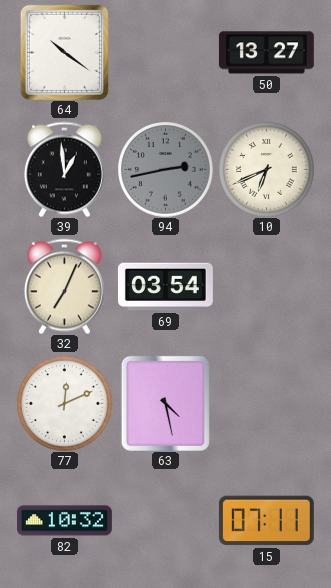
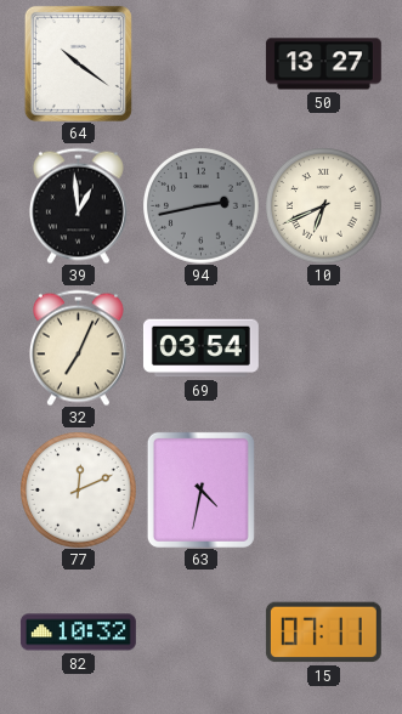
63: 4:28 -> 4:32
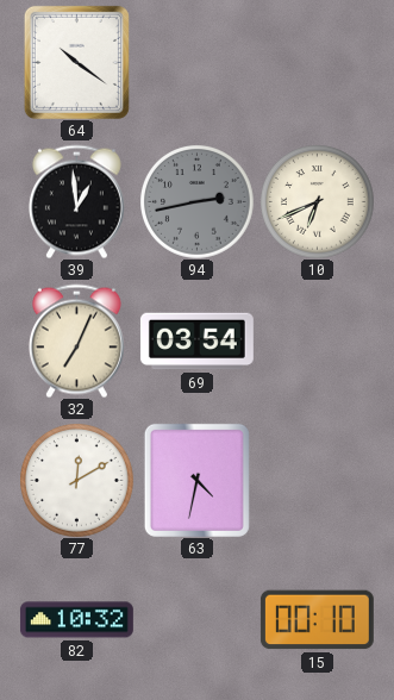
50: 13:27 -> none
77: 12:11 -> 12:10
15: 07:11 -> 00:10
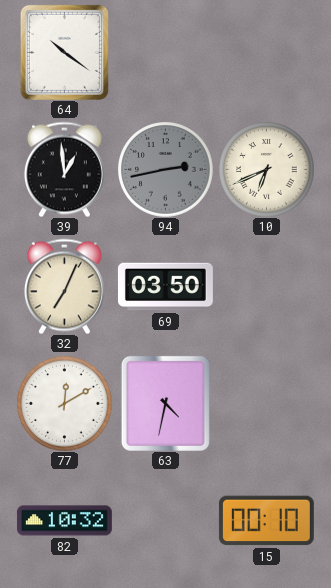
69: 03:54 -> 03:50
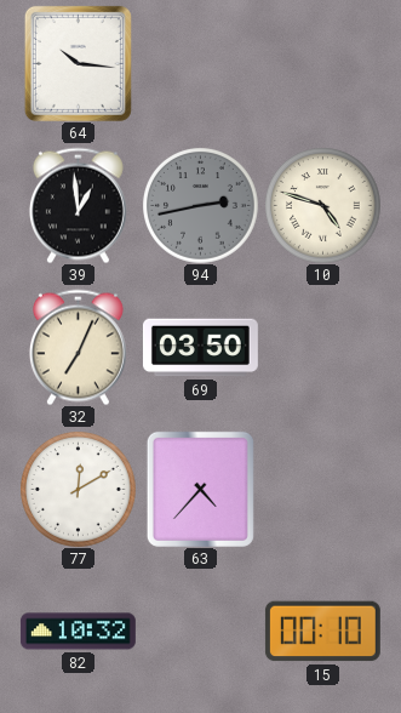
64: 10:21 -> 10:16
10: 6:41 -> 4:48
63: 4:32 -> 4:37
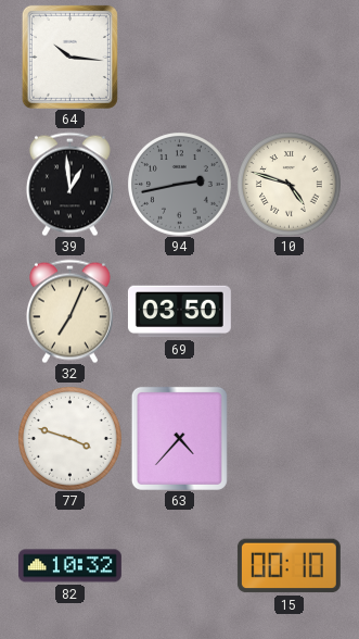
77: 12:10 -> 3:48
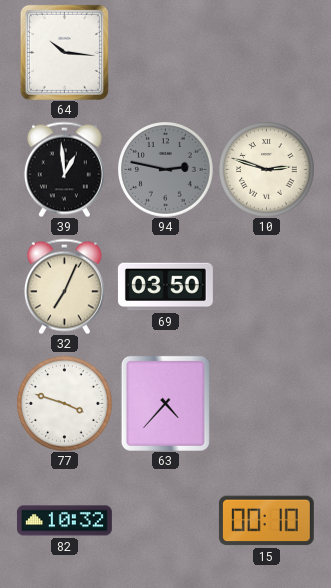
94: 2:43 -> 2:47
10: 4:48 -> 2:48
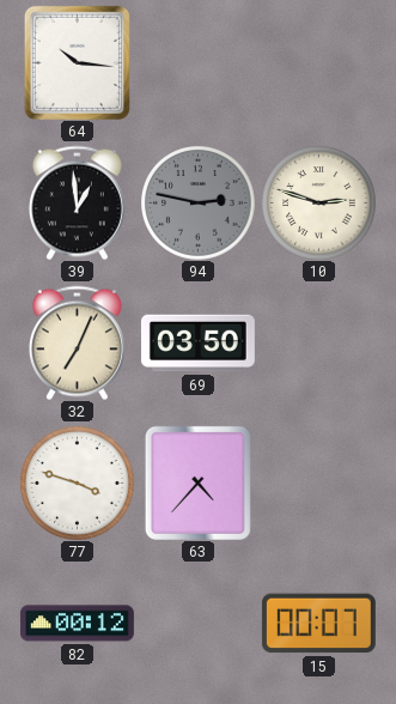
82: 10:32 -> 00:12
15: 00:10 -> 00:07
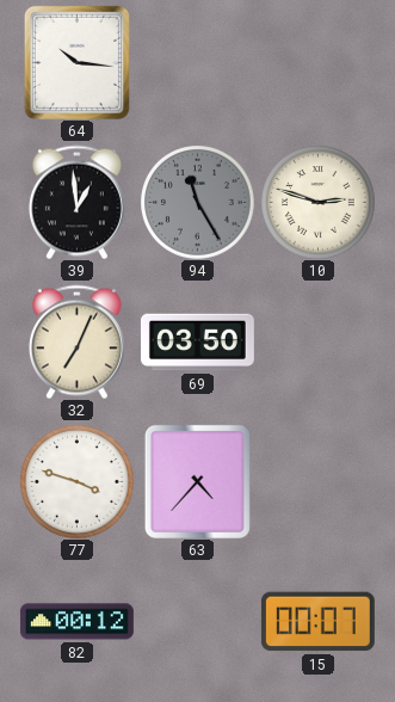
94: 2:47 -> 11:25
